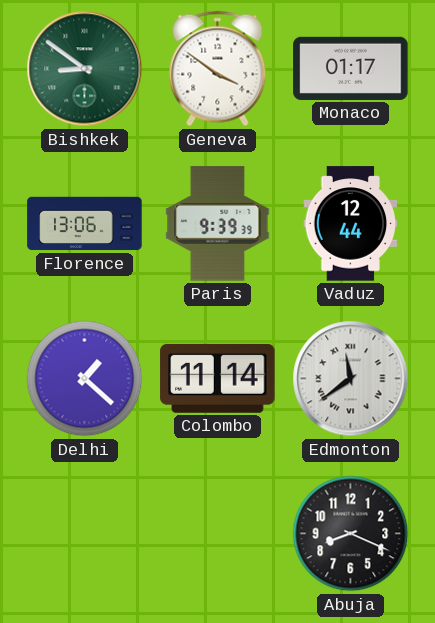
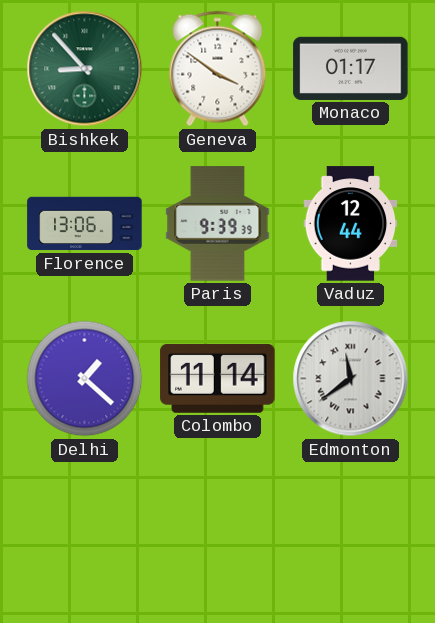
Bishkek: 8:51 -> 8:53
Abuja: 8:19 -> none
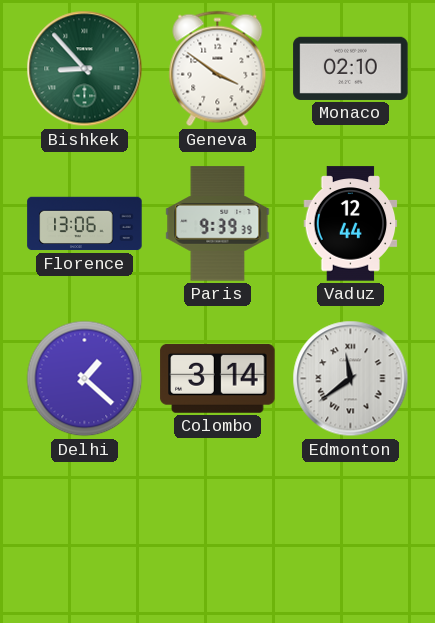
Monaco: 01:17 -> 02:10
Colombo: 11:14 -> 3:14
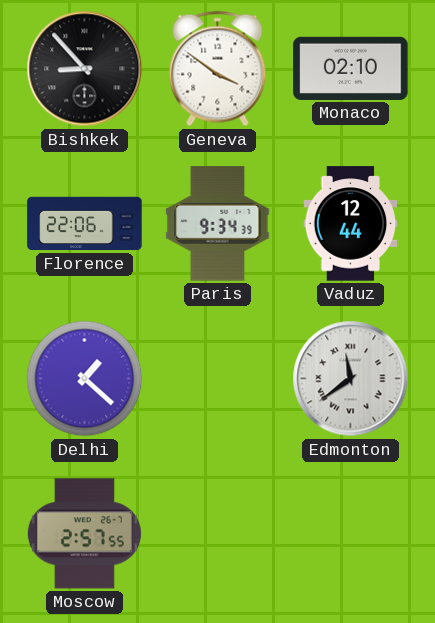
Bishkek dial: green -> black
Florence: 13:06 -> 22:06
Paris: 9:39 -> 9:34
Colombo: 3:14 -> none
Moscow: none -> 2:57
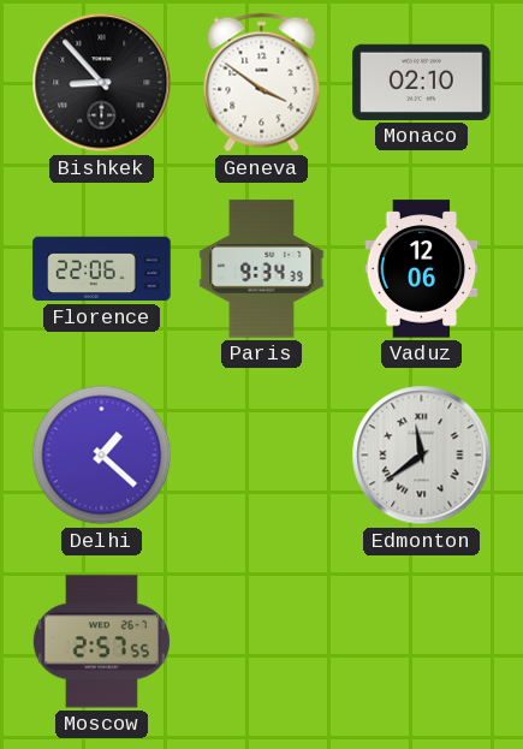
Vaduz: 12:44 -> 12:06
